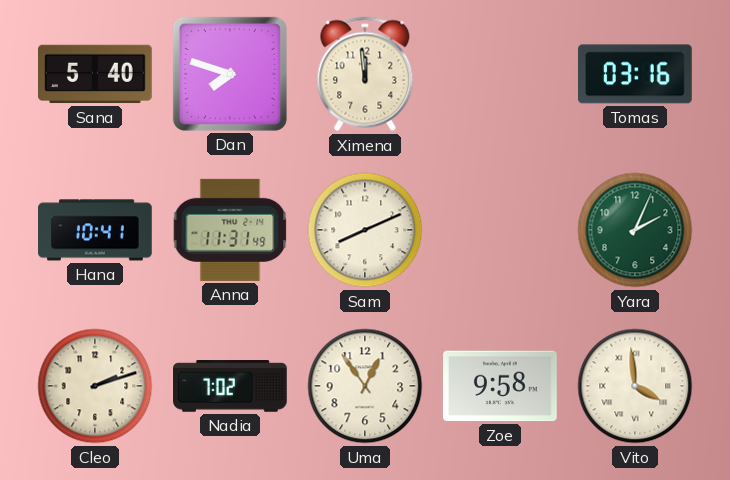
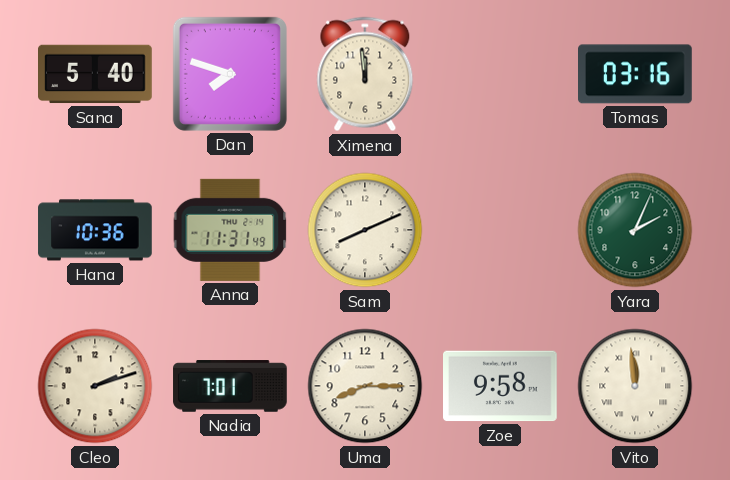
Hana: 10:41 -> 10:36
Nadia: 7:02 -> 7:01
Uma: 12:54 -> 8:15
Vito: 3:59 -> 11:59
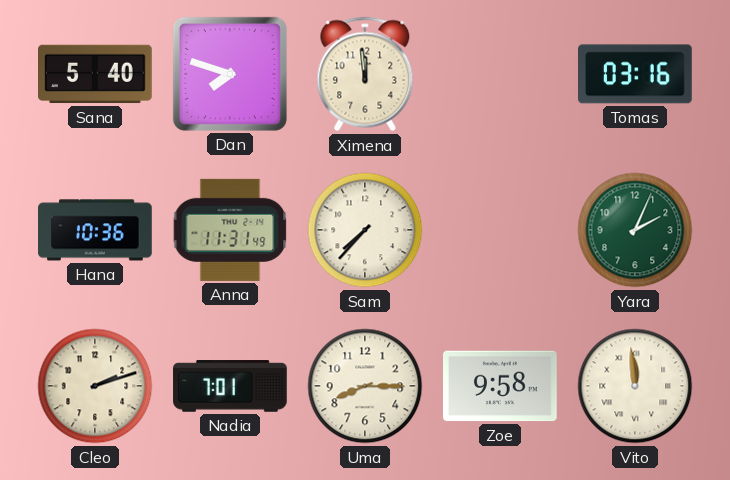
Sam: 8:11 -> 7:37
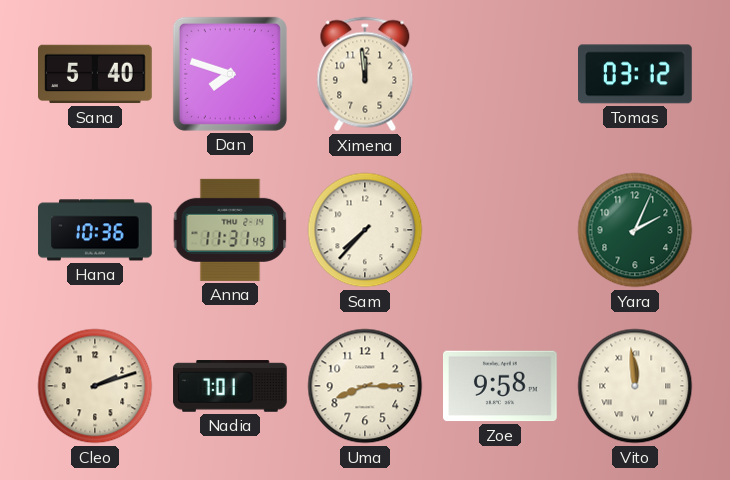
Tomas: 03:16 -> 03:12
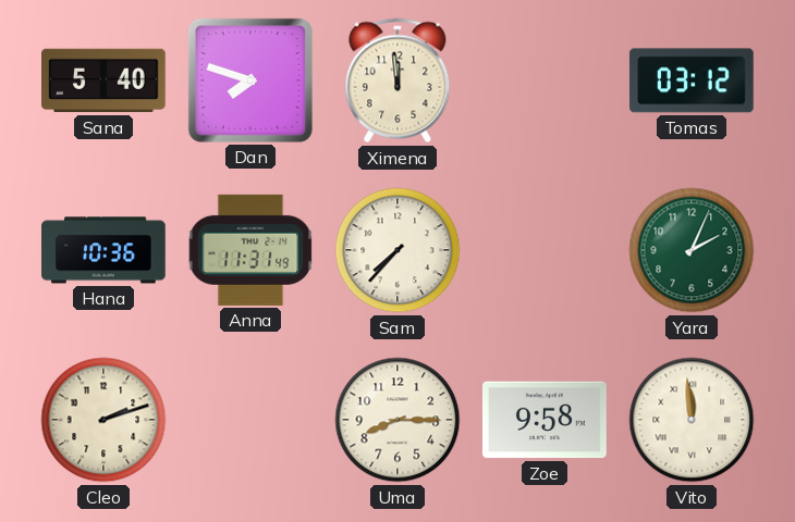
Nadia: 7:01 -> none
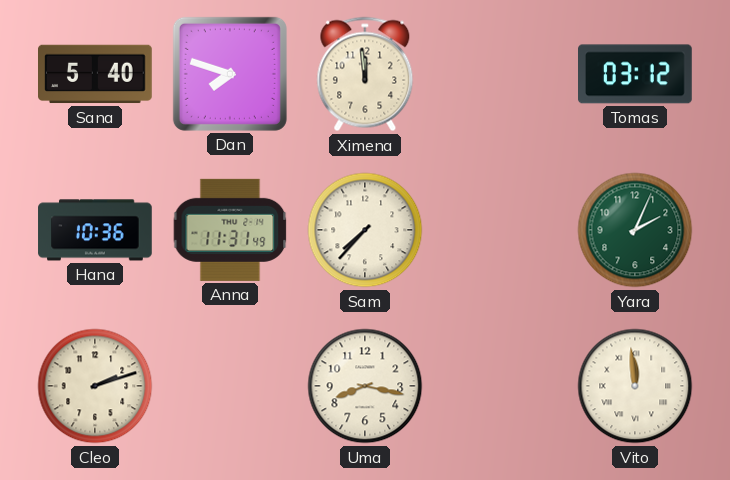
Uma: 8:15 -> 8:17
Zoe: 9:58 -> none
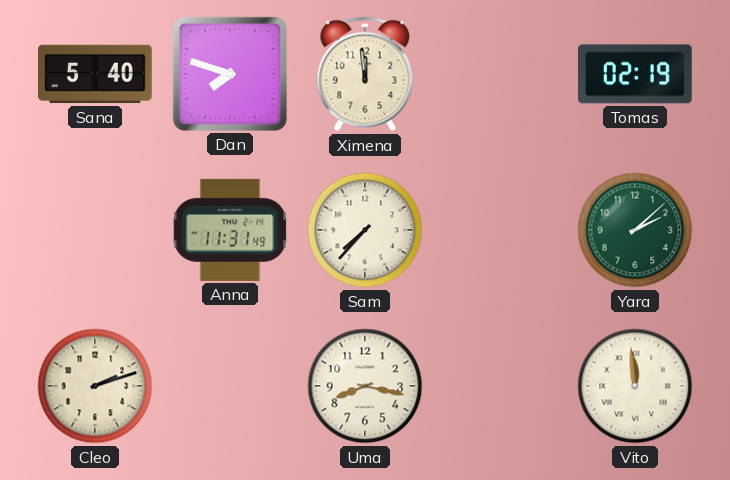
Tomas: 03:12 -> 02:19
Hana: 10:36 -> none
Yara: 2:04 -> 2:08
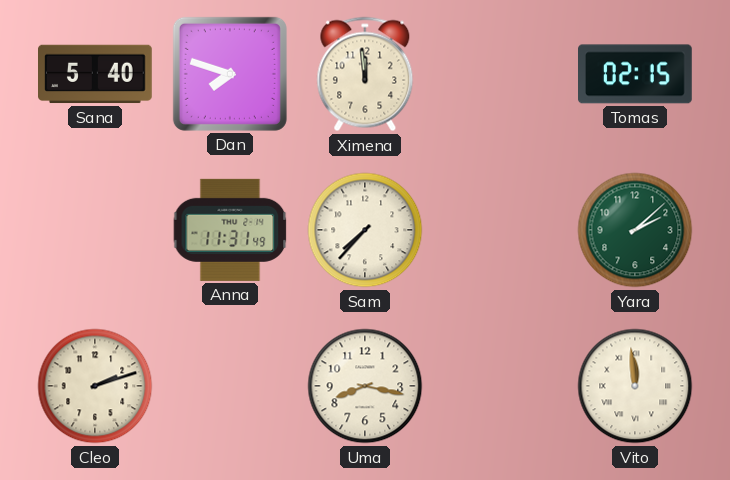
Tomas: 02:19 -> 02:15
